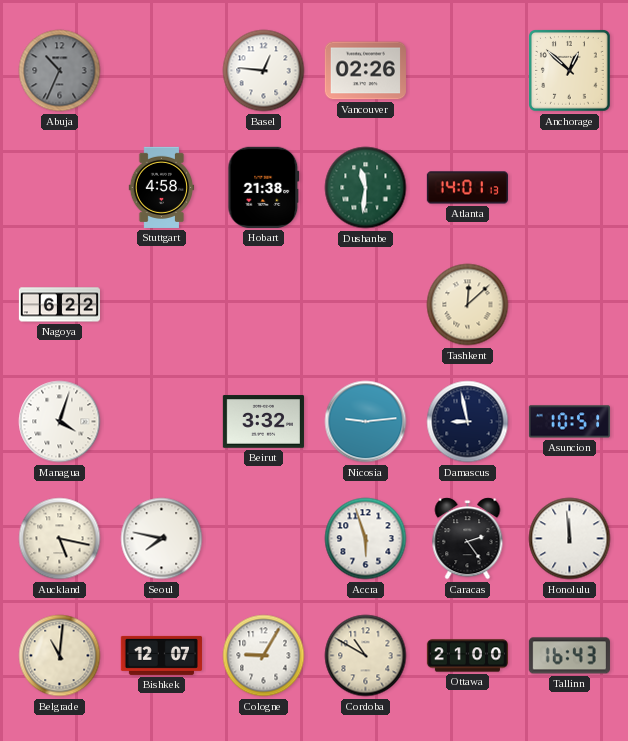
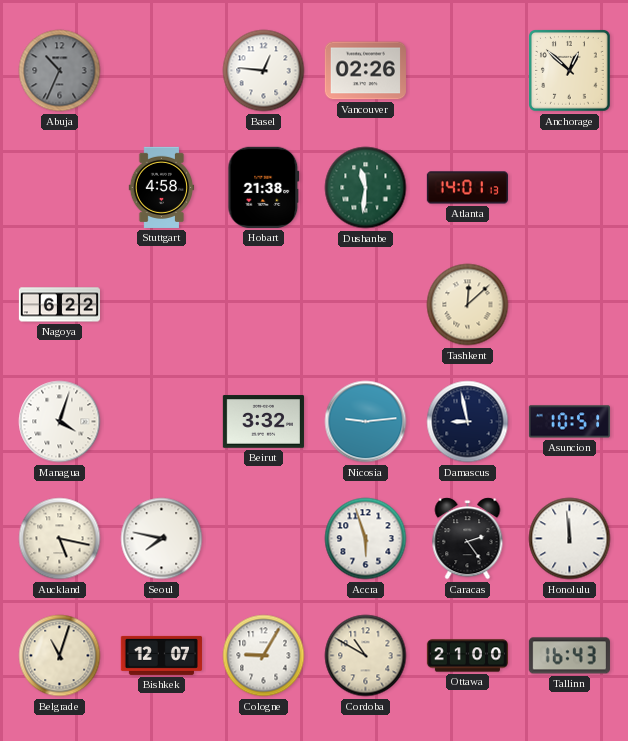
Belgrade: 11:01 -> 11:03
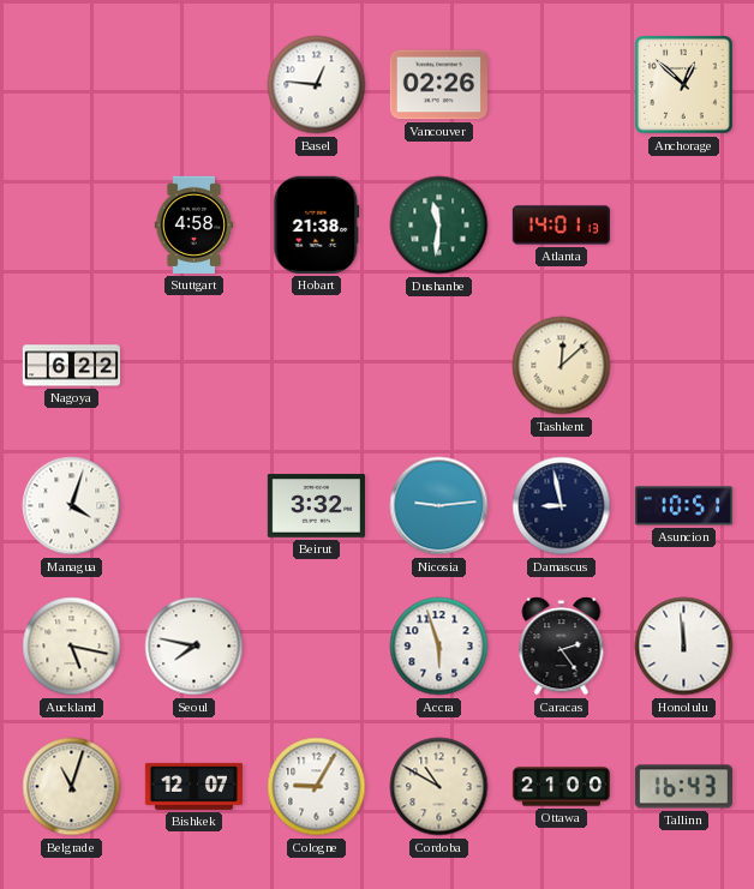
Abuja: 10:34 -> none
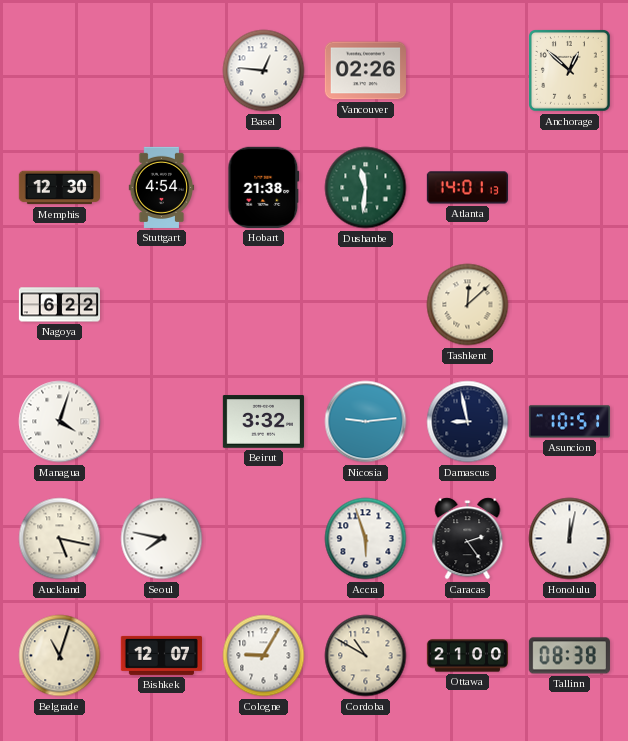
Memphis: none -> 12:30
Stuttgart: 4:58 -> 4:54
Honolulu: 11:59 -> 12:02
Tallinn: 16:43 -> 08:38
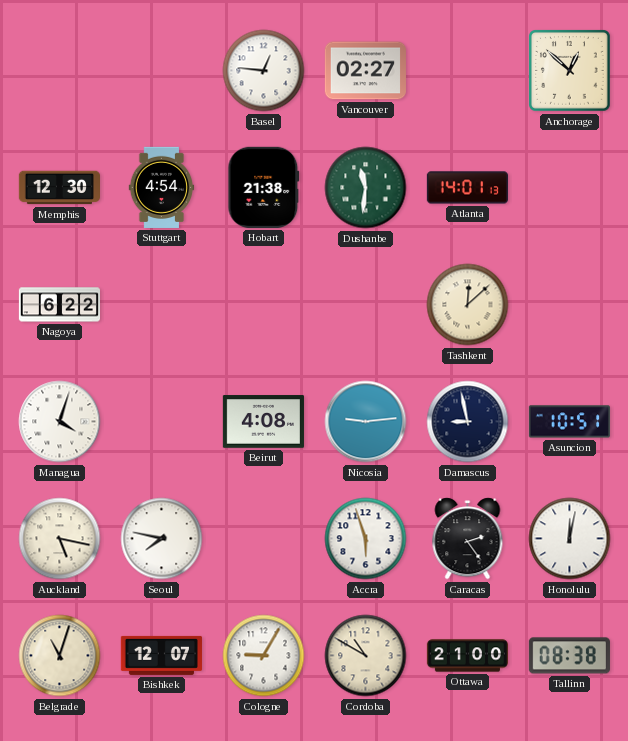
Vancouver: 02:26 -> 02:27
Beirut: 3:32 -> 4:08
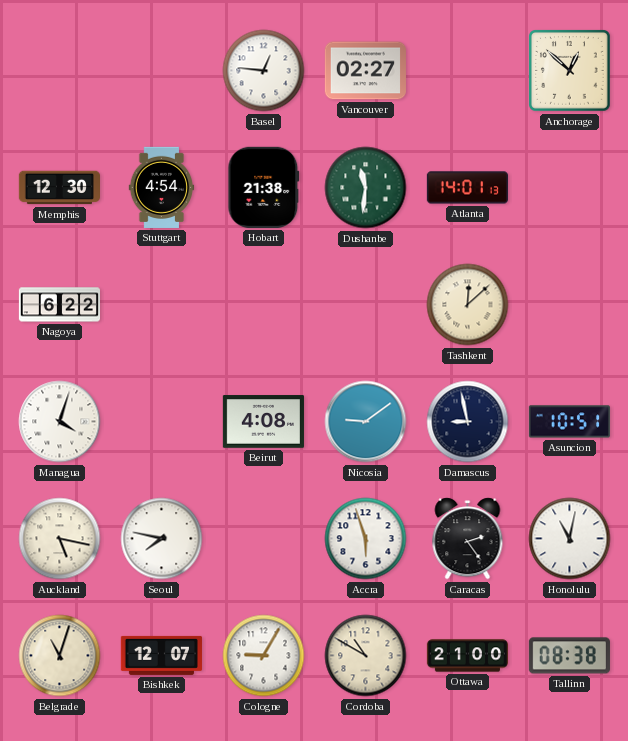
Nicosia: 9:14 -> 9:09
Honolulu: 12:02 -> 11:02
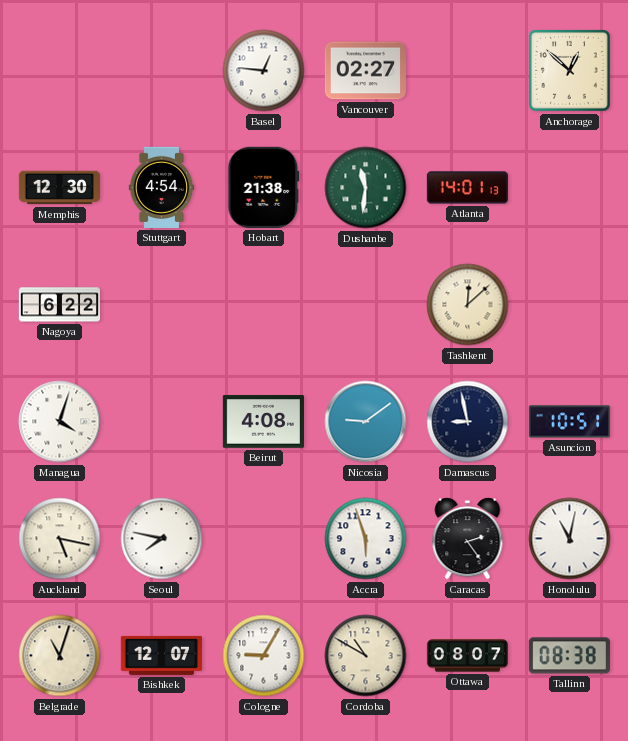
Ottawa: 21:00 -> 08:07
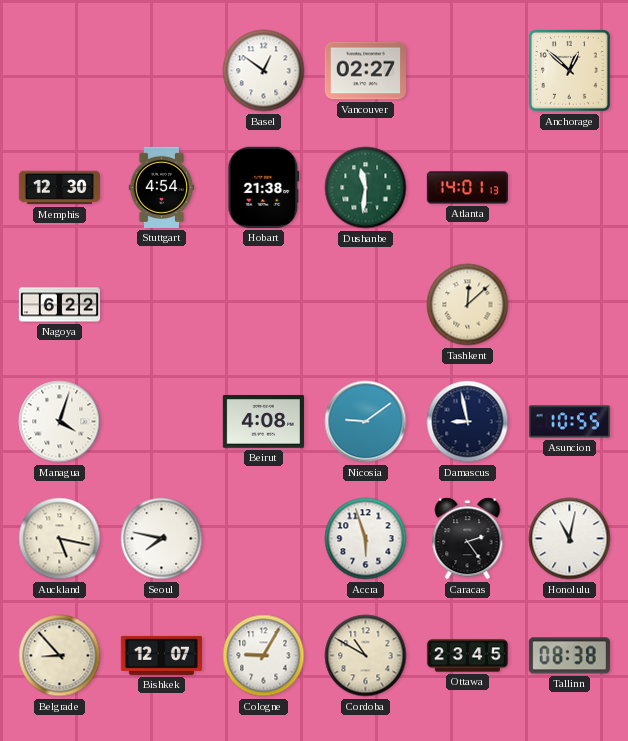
Basel: 12:46 -> 12:51
Asuncion: 10:51 -> 10:55
Belgrade: 11:03 -> 8:53
Ottawa: 08:07 -> 23:45
